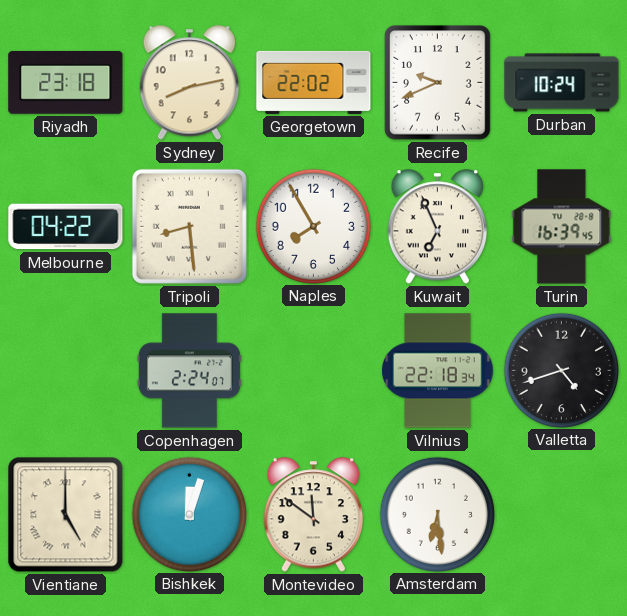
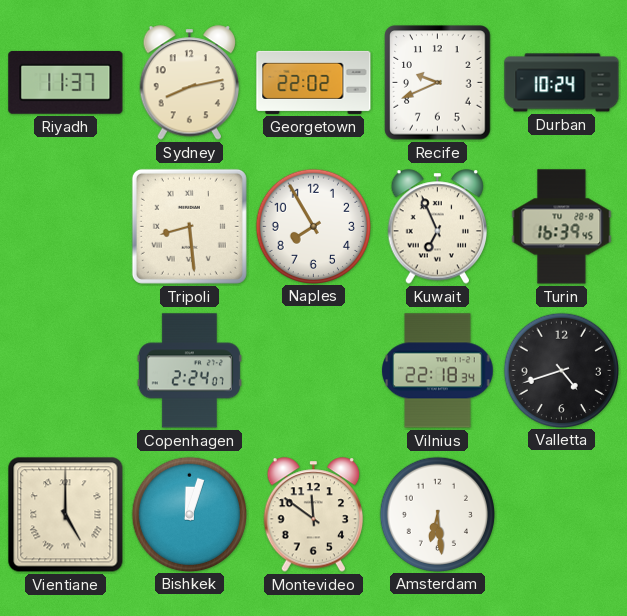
Riyadh: 23:18 -> 11:37
Melbourne: 04:22 -> none
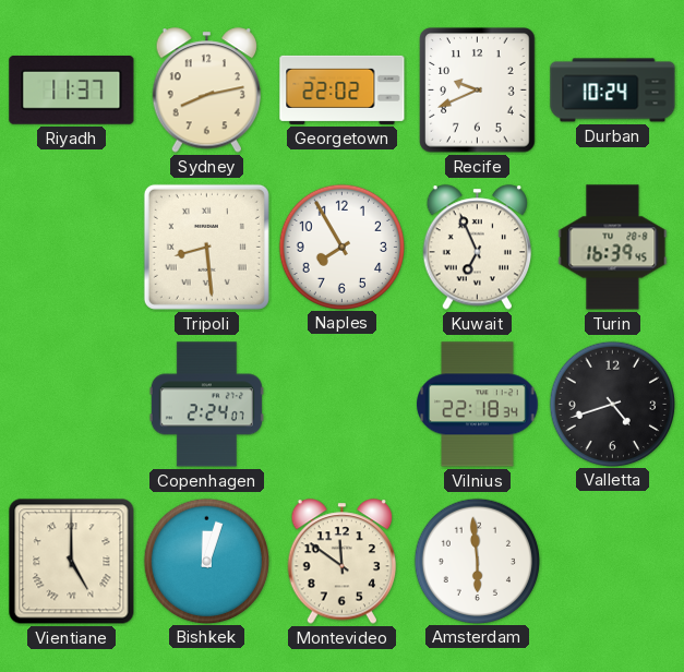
Amsterdam: 6:29 -> 5:59
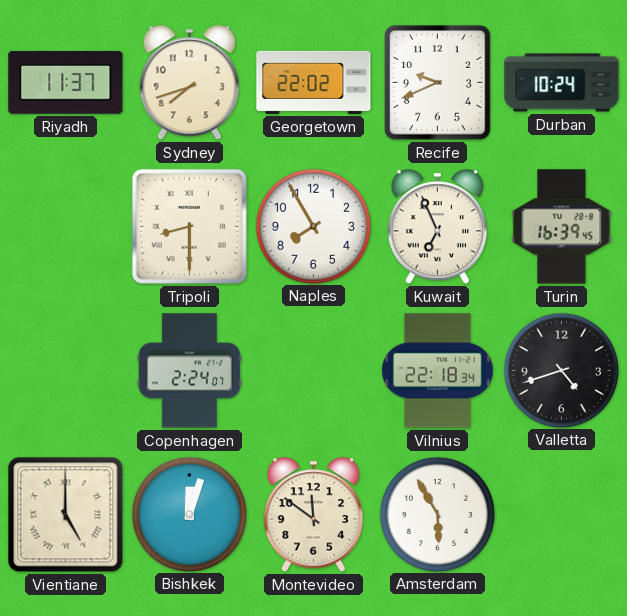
Sydney: 8:13 -> 7:42
Tripoli: 8:29 -> 8:30
Amsterdam: 5:59 -> 5:55
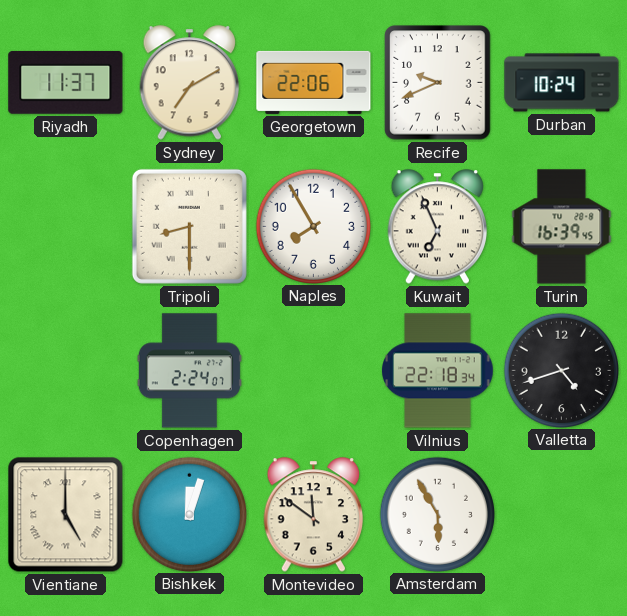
Sydney: 7:42 -> 7:10
Georgetown: 22:02 -> 22:06
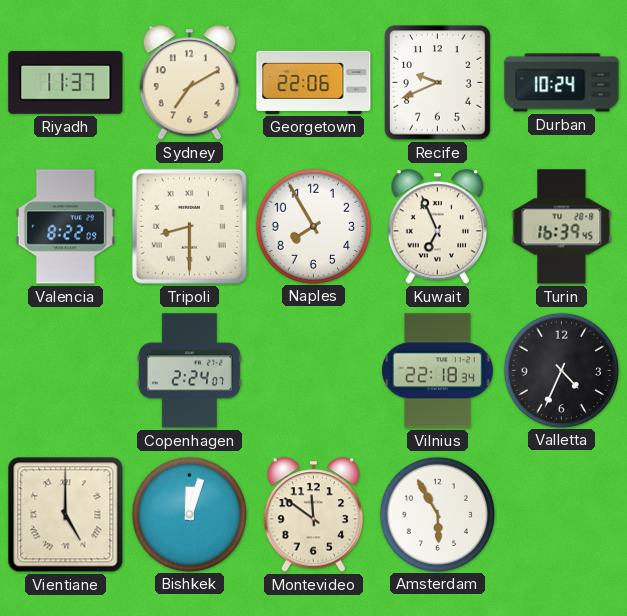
Valencia: none -> 8:22
Valletta: 4:42 -> 4:34
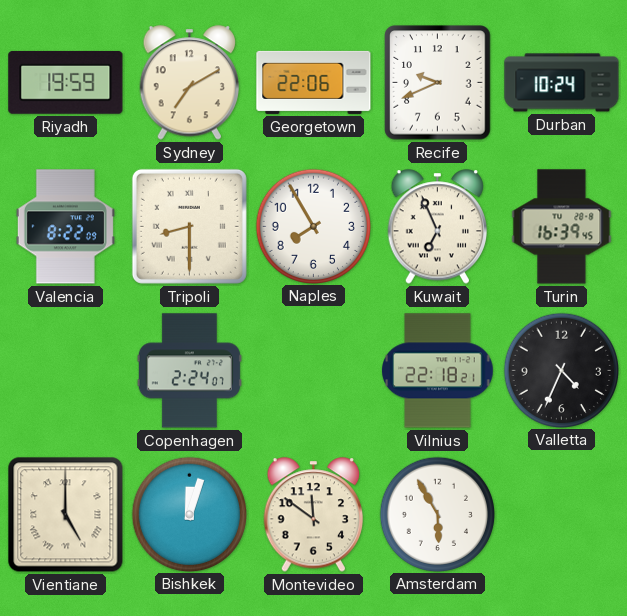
Riyadh: 11:37 -> 19:59
Vilnius: 22:18:34 -> 22:18:21
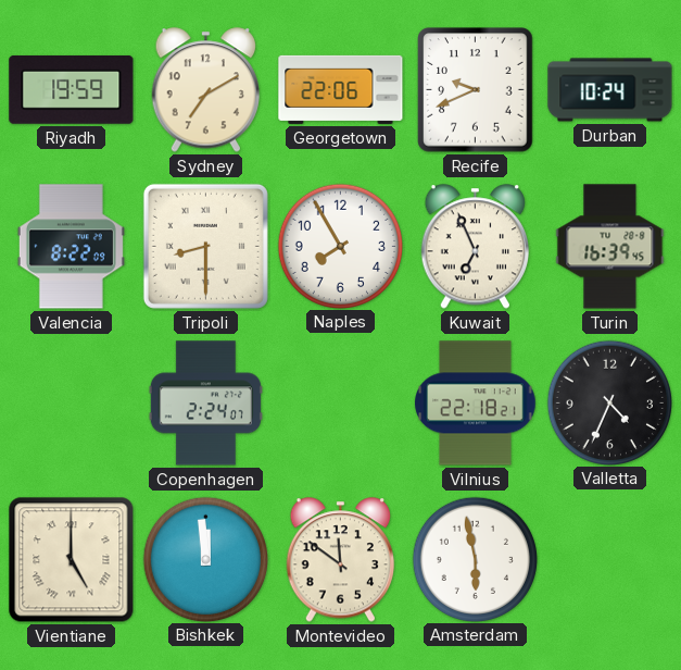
Bishkek: 12:03 -> 11:59
Amsterdam: 5:55 -> 5:58
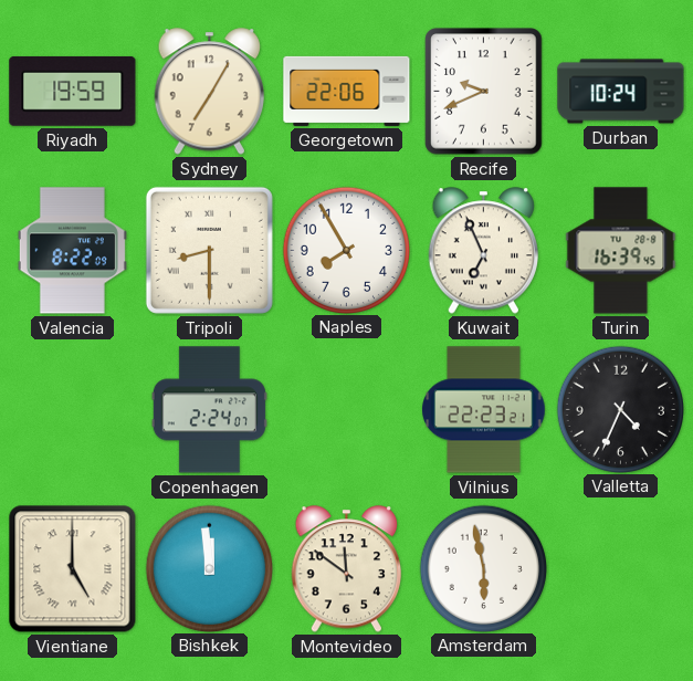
Sydney: 7:10 -> 7:05
Vilnius: 22:18 -> 22:23
